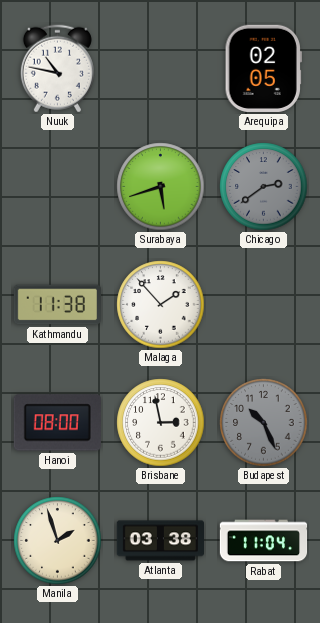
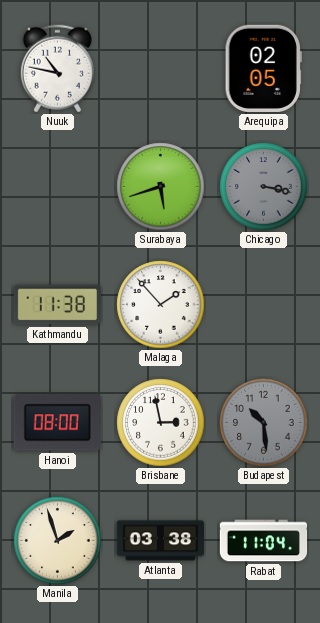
Chicago: 2:39 -> 3:17
Budapest: 10:26 -> 10:29
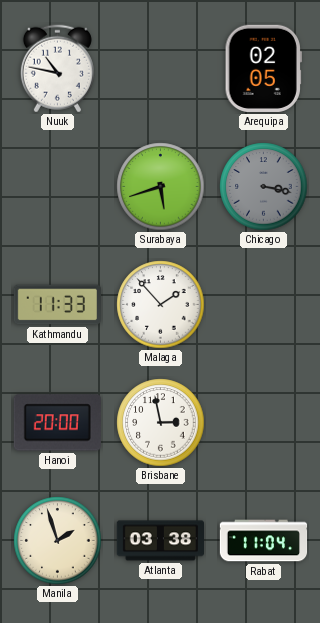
Kathmandu: 11:38 -> 11:33
Hanoi: 08:00 -> 20:00
Budapest: 10:29 -> none
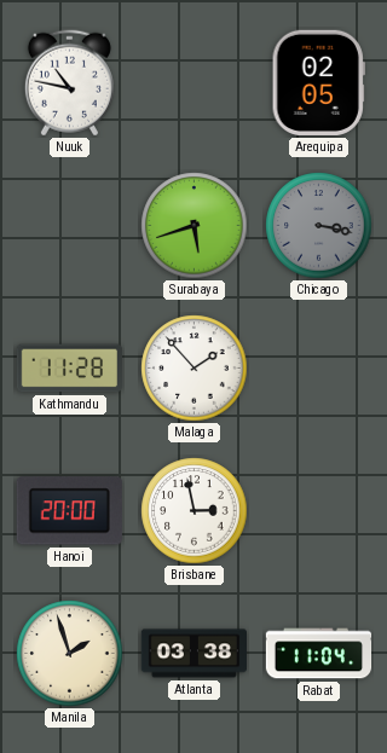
Kathmandu: 11:33 -> 11:28
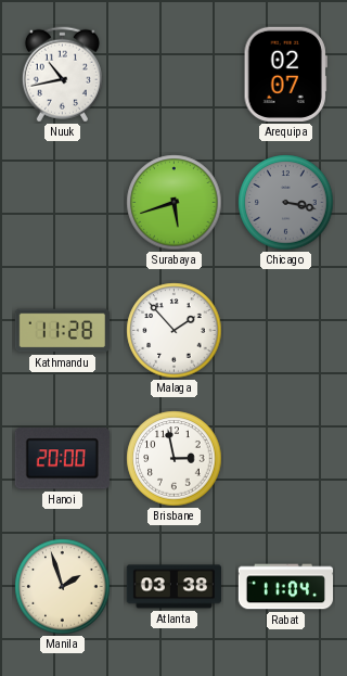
Nuuk: 10:47 -> 10:43
Arequipa: 02:05 -> 02:07
